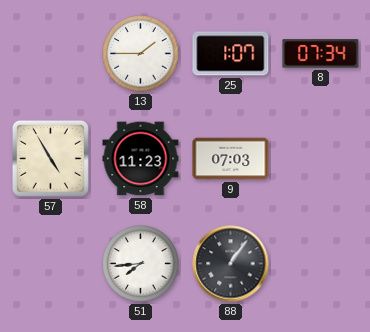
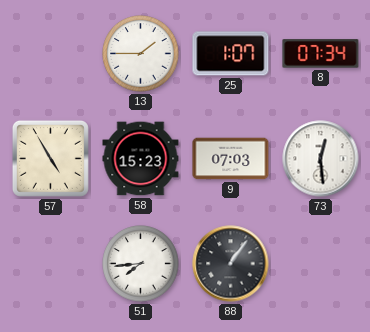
58: 11:23 -> 15:23
73: none -> 12:29
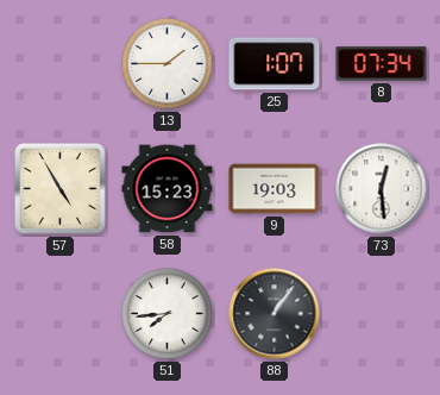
9: 07:03 -> 19:03
